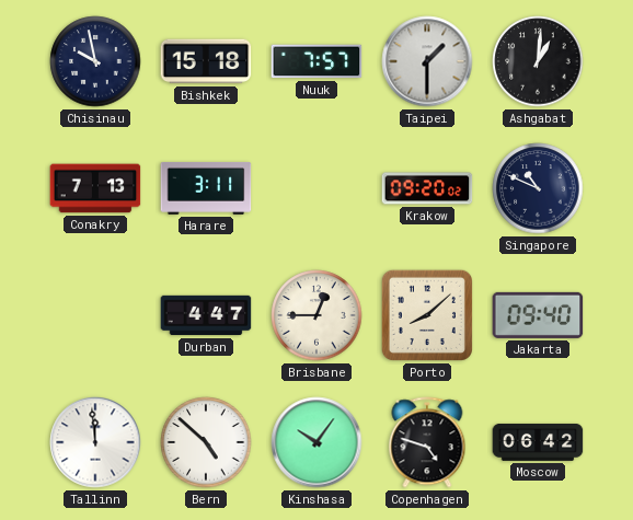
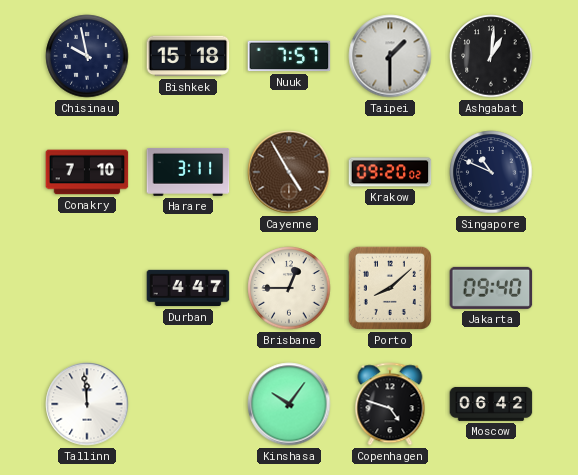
Conakry: 7:13 -> 7:10
Cayenne: none -> 4:55
Bern: 4:52 -> none
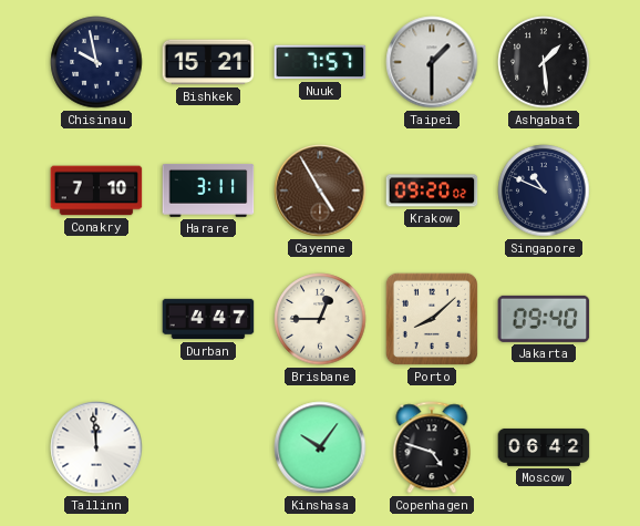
Bishkek: 15:18 -> 15:21
Ashgabat: 1:01 -> 1:29
